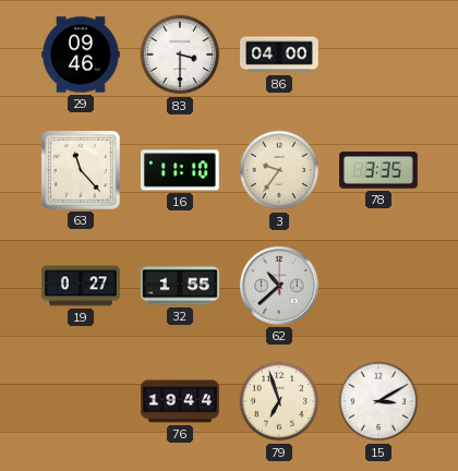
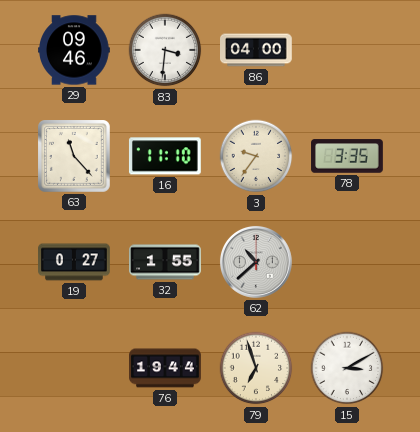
83: 3:30 -> 3:31
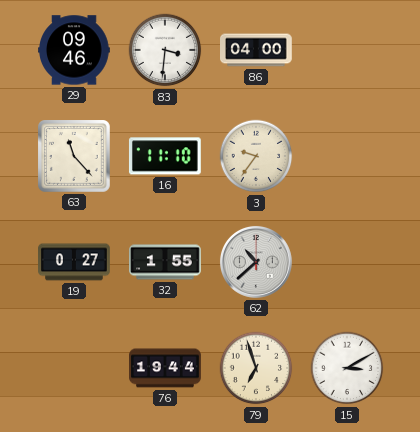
78: 3:35 -> none
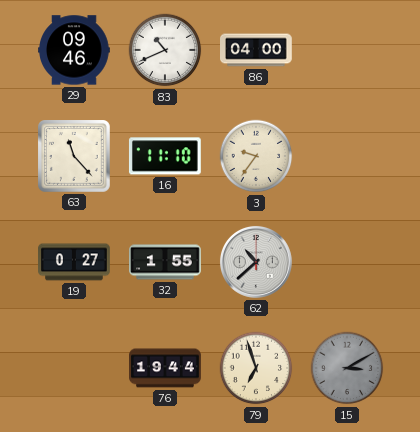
83: 3:31 -> 10:41
15 dial: white -> grey
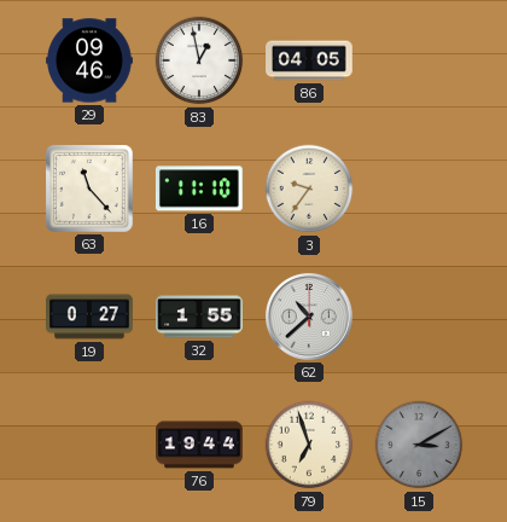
83: 10:41 -> 12:58
86: 04:00 -> 04:05
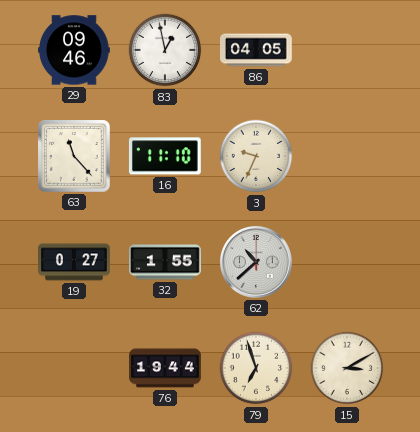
3: 9:36 -> 9:34
15 dial: grey -> cream
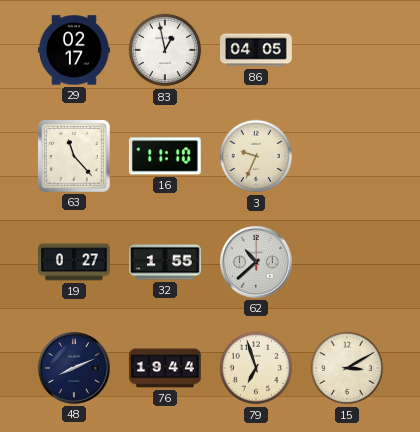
29: 09:46 -> 02:17
48: none -> 8:11
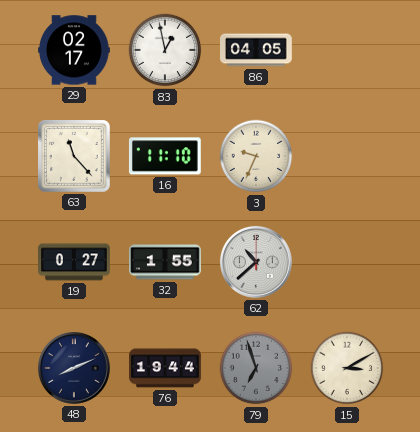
79 dial: cream -> grey
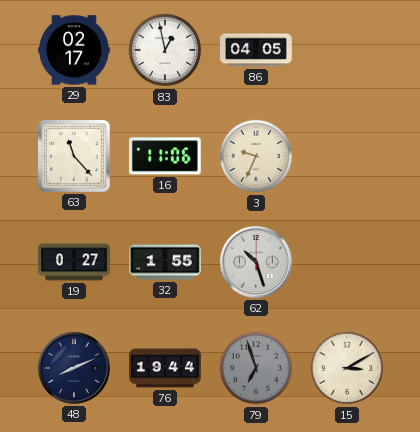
16: 11:10 -> 11:06
62: 10:38 -> 10:27
